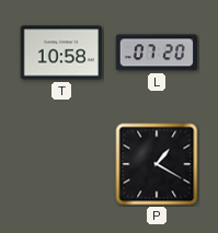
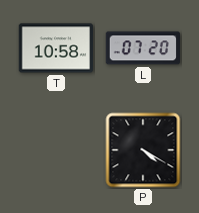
P: 1:20 -> 4:20
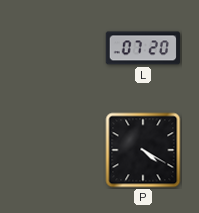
T: 10:58 -> none
